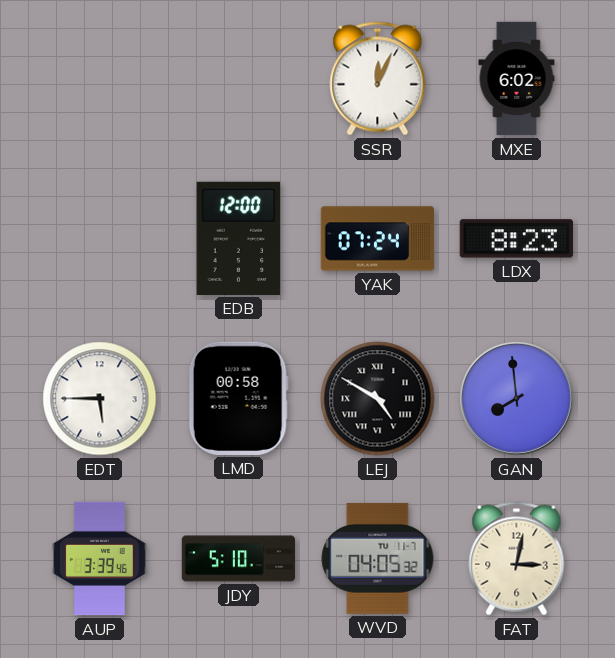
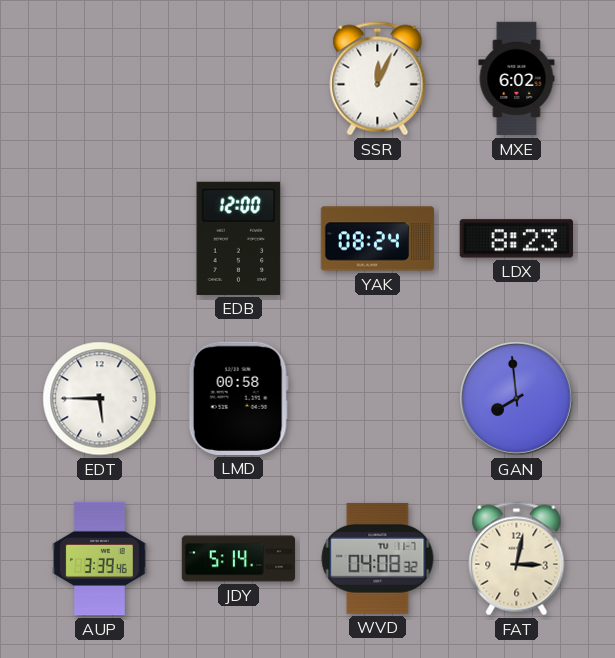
YAK: 07:24 -> 08:24
LEJ: 4:50 -> none
JDY: 5:10 -> 5:14
WVD: 04:05 -> 04:08
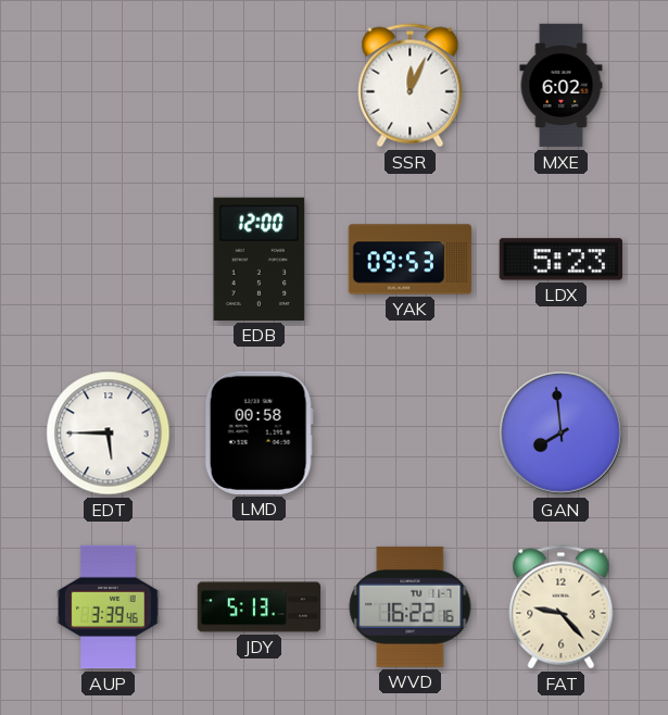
YAK: 08:24 -> 09:53
LDX: 8:23 -> 5:23
JDY: 5:14 -> 5:13
WVD: 04:08 -> 16:22
FAT: 3:02 -> 9:23
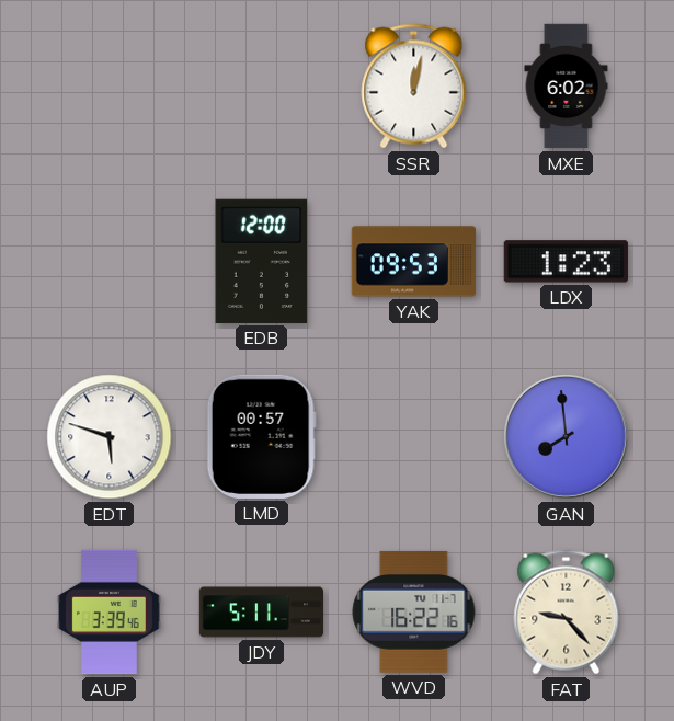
SSR: 12:04 -> 12:02
LDX: 5:23 -> 1:23
EDT: 5:45 -> 5:48
LMD: 00:58 -> 00:57
JDY: 5:13 -> 5:11
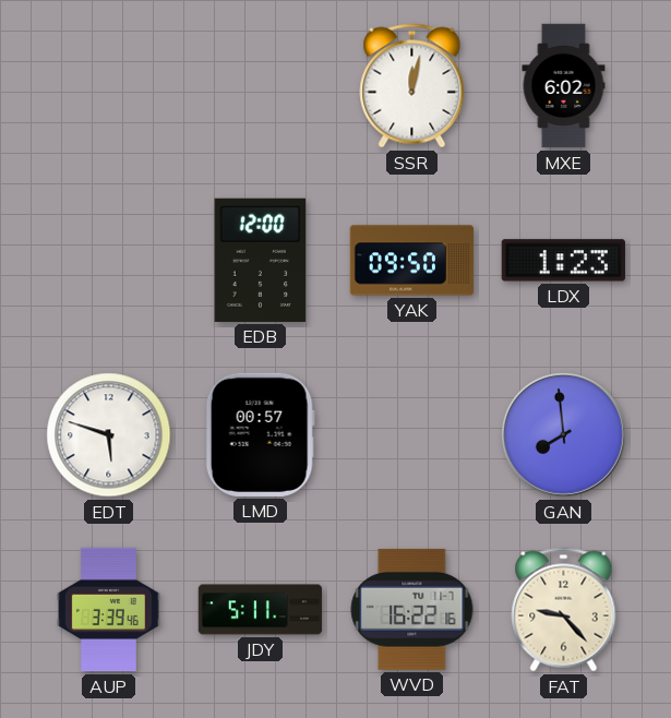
YAK: 09:53 -> 09:50
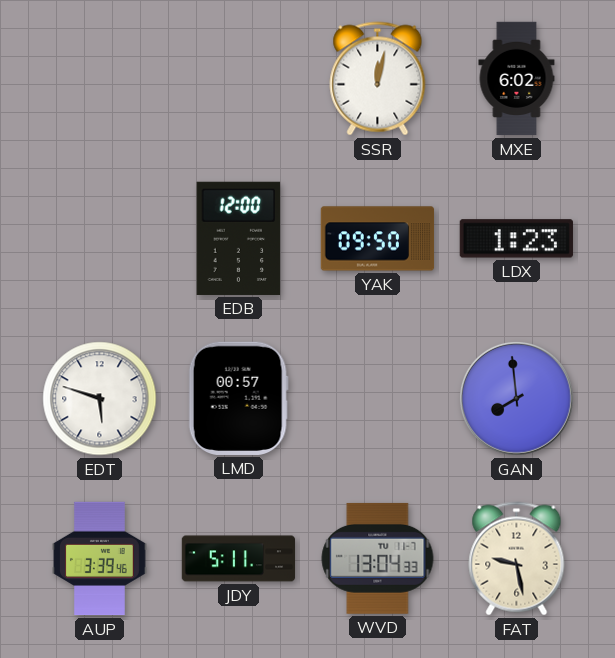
WVD: 16:22 -> 13:04
FAT: 9:23 -> 9:28
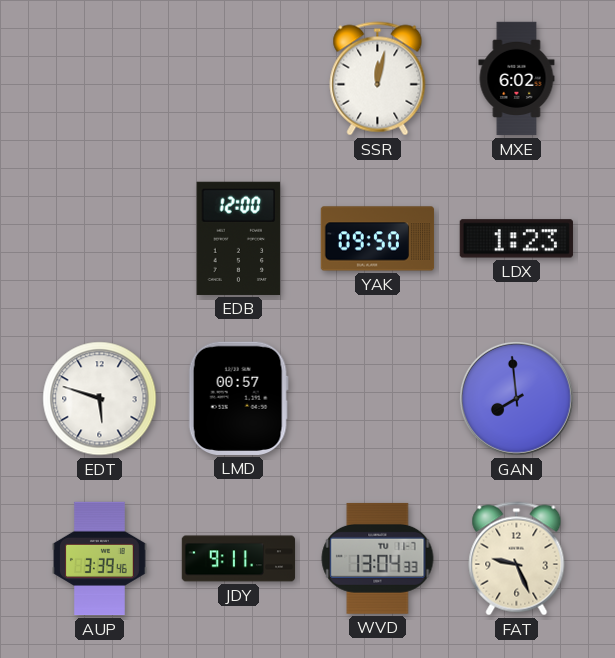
JDY: 5:11 -> 9:11
FAT: 9:28 -> 9:26
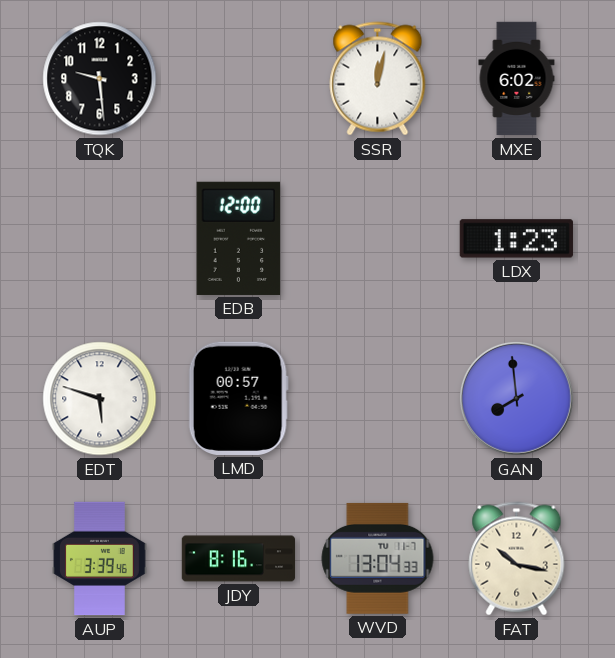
TQK: none -> 9:29
YAK: 09:50 -> none
JDY: 9:11 -> 8:16
FAT: 9:26 -> 10:17
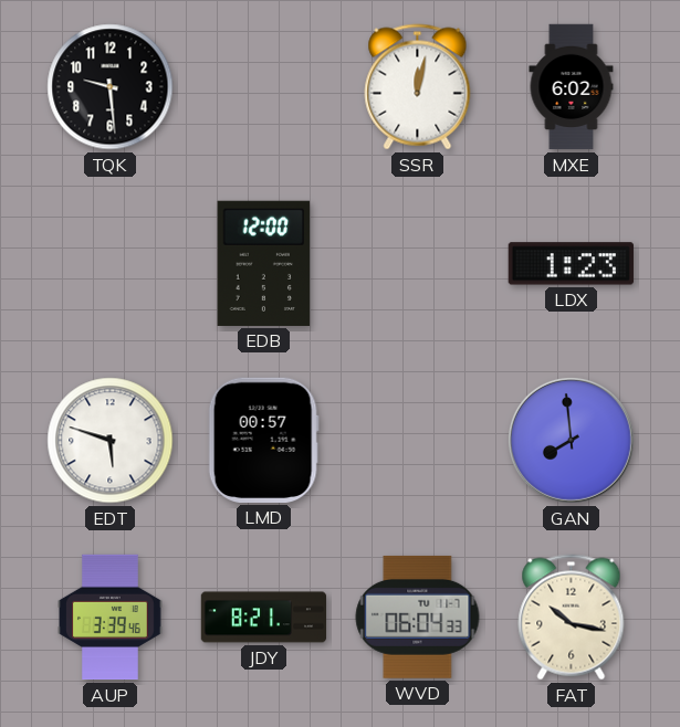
JDY: 8:16 -> 8:21
WVD: 13:04 -> 06:04
